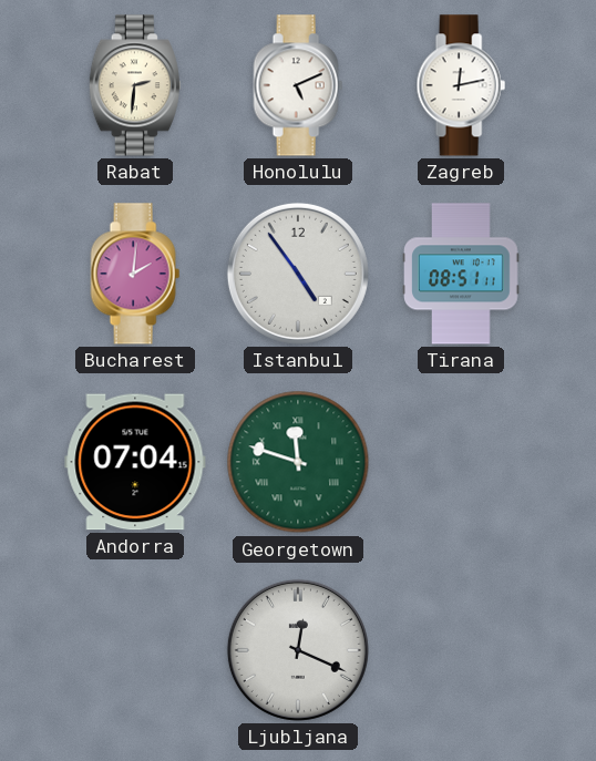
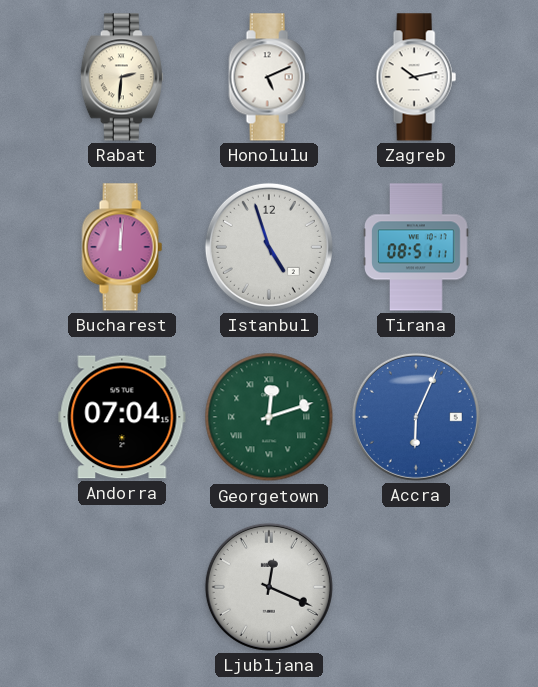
Zagreb: 12:13 -> 10:13
Bucharest: 2:01 -> 12:01
Istanbul: 4:54 -> 4:57
Georgetown: 11:48 -> 12:12
Accra: none -> 6:04
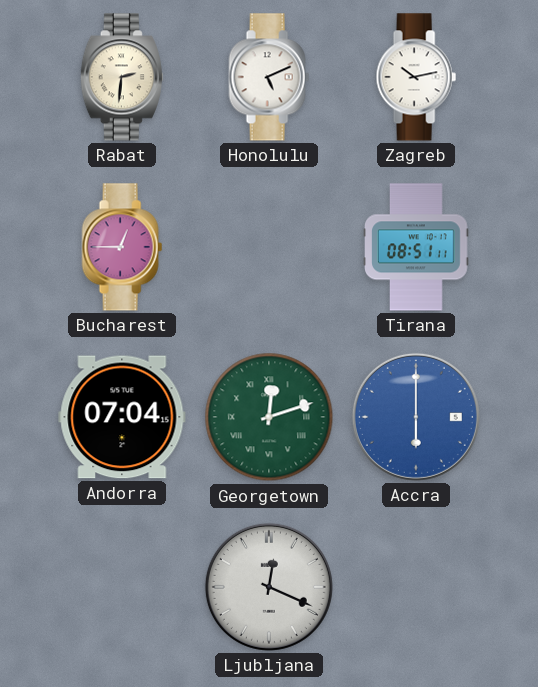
Bucharest: 12:01 -> 12:45
Istanbul: 4:57 -> none
Accra: 6:04 -> 6:00
